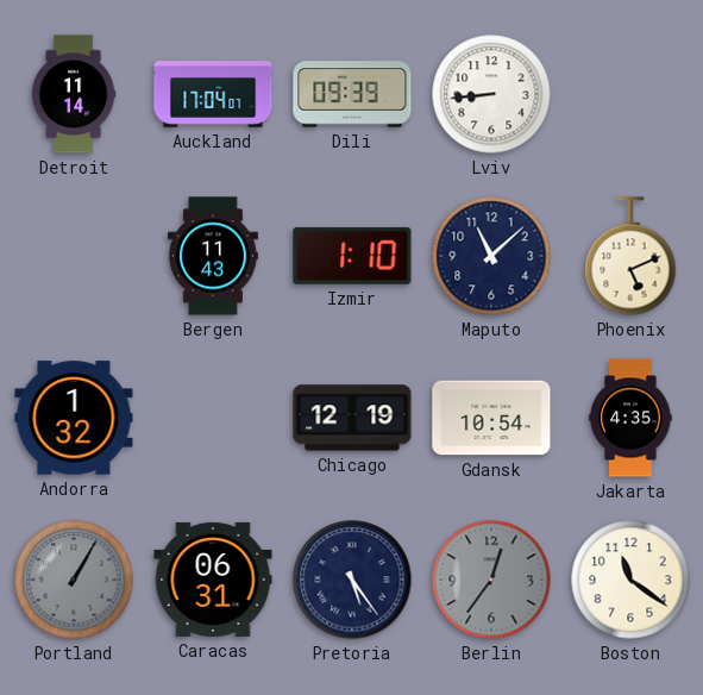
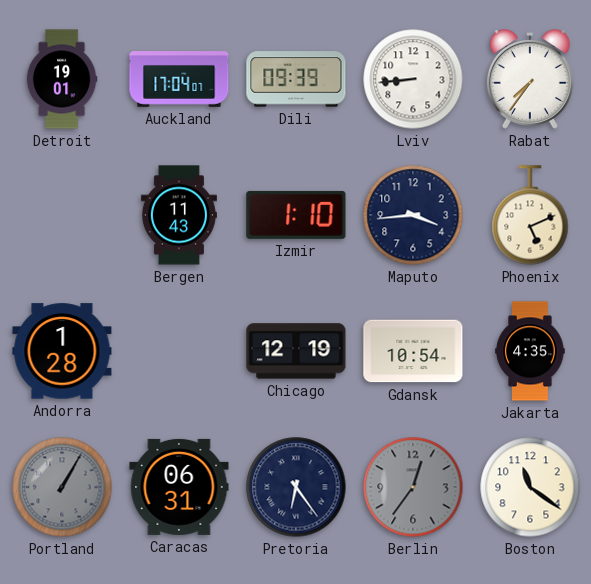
Detroit: 11:14 -> 19:01
Rabat: none -> 7:36
Maputo: 11:08 -> 3:44
Andorra: 1:32 -> 1:28
Pretoria: 5:24 -> 6:24
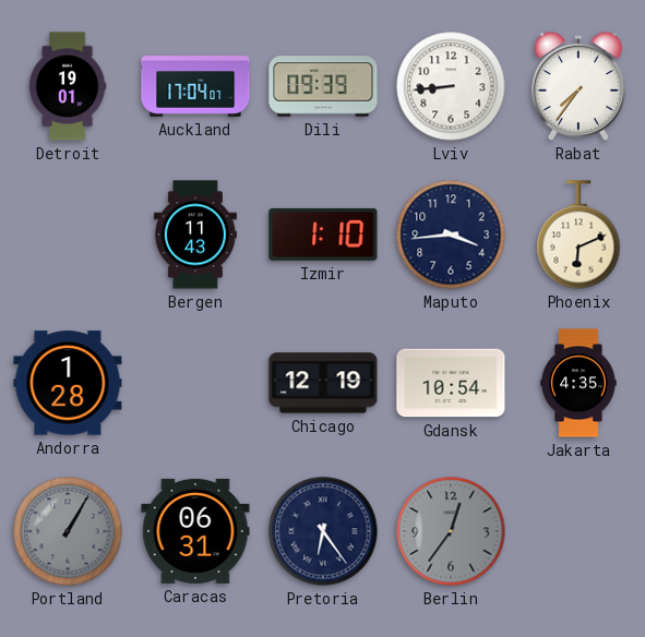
Phoenix: 5:11 -> 6:11
Boston: 11:21 -> none
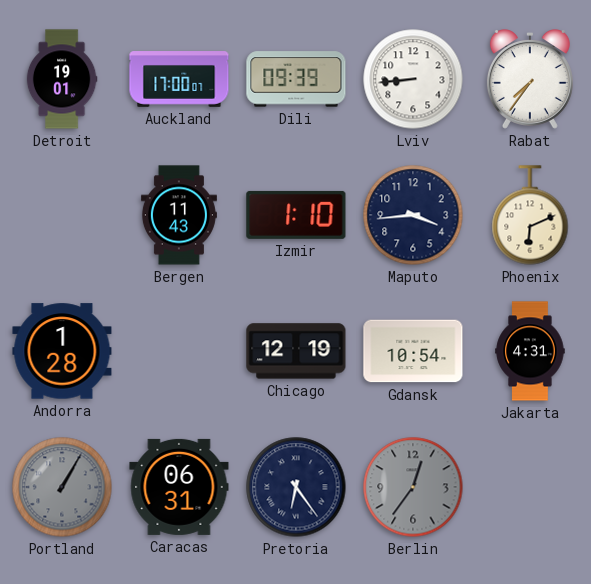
Auckland: 17:04 -> 17:00
Jakarta: 4:35 -> 4:31
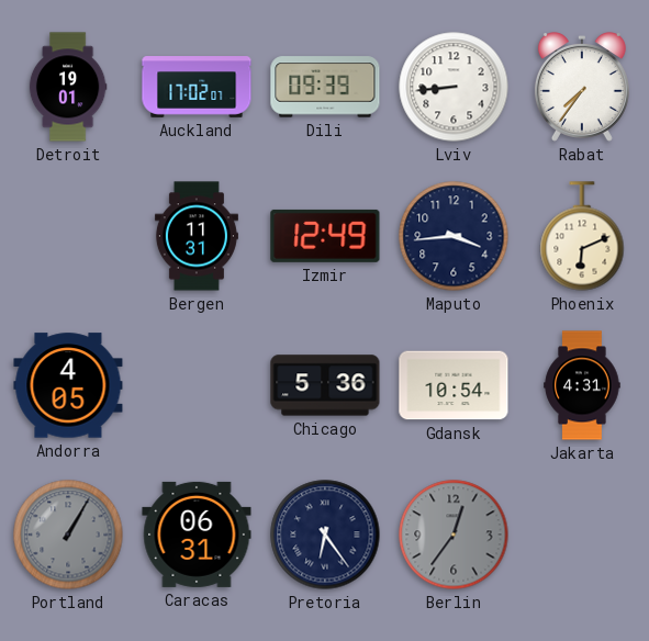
Auckland: 17:00 -> 17:02
Bergen: 11:43 -> 11:31
Izmir: 1:10 -> 12:49
Andorra: 1:28 -> 4:05
Chicago: 12:19 -> 5:36
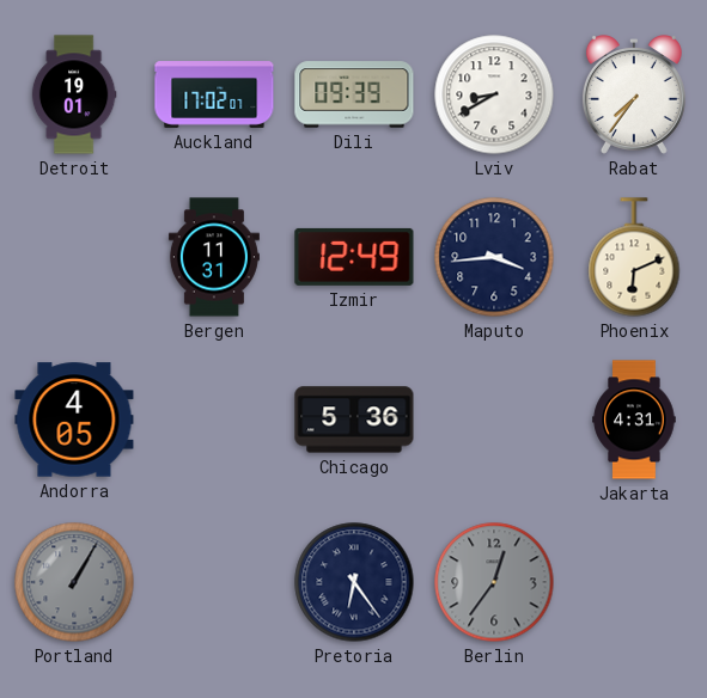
Lviv: 8:44 -> 8:40
Gdansk: 10:54 -> none
Caracas: 06:31 -> none
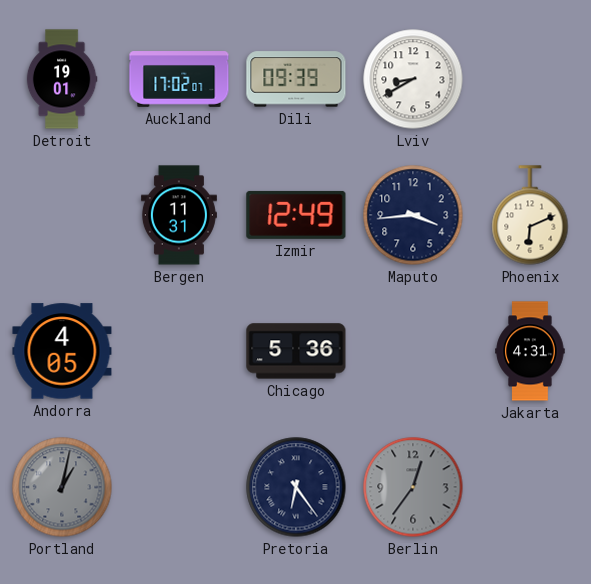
Rabat: 7:36 -> none
Portland: 1:05 -> 1:02
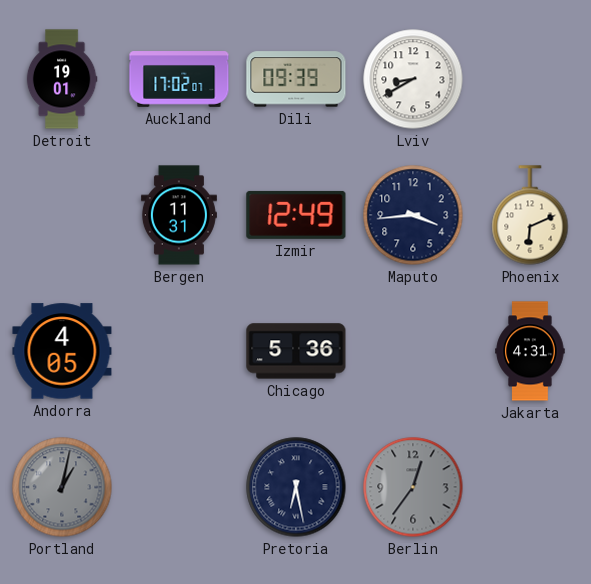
Pretoria: 6:24 -> 6:28
